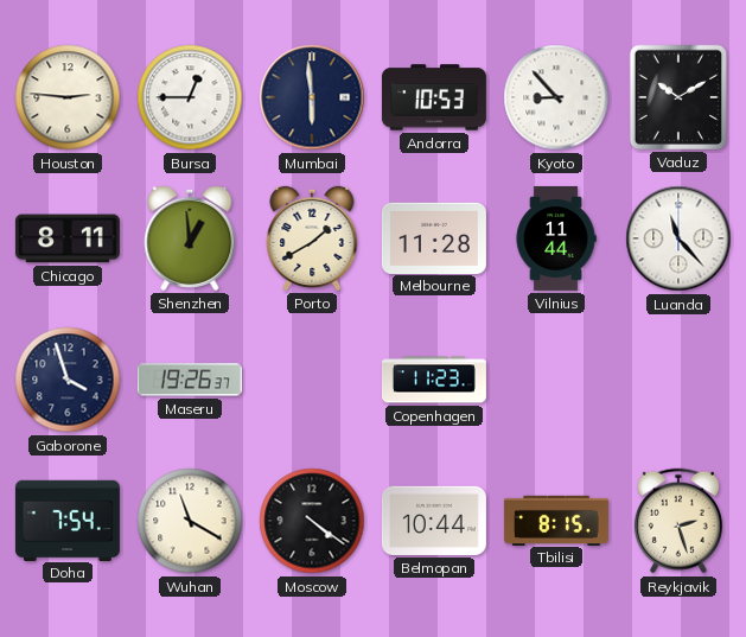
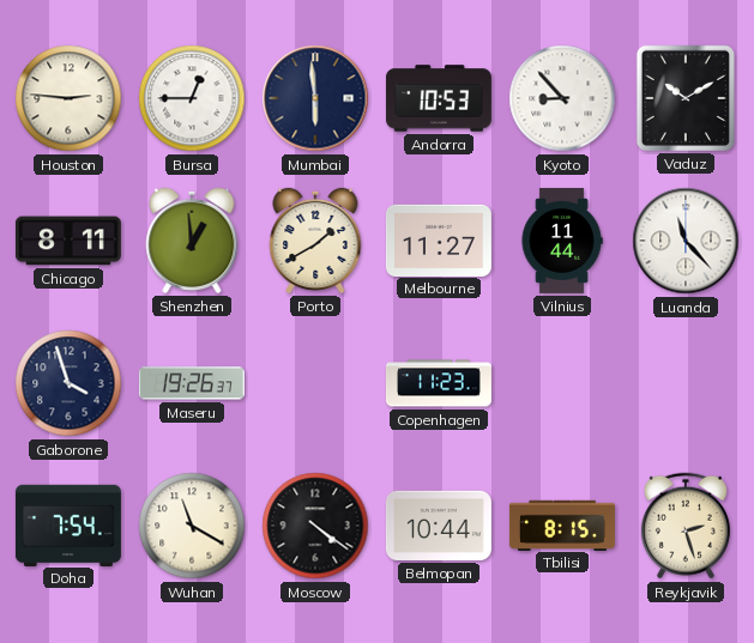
Melbourne: 11:28 -> 11:27
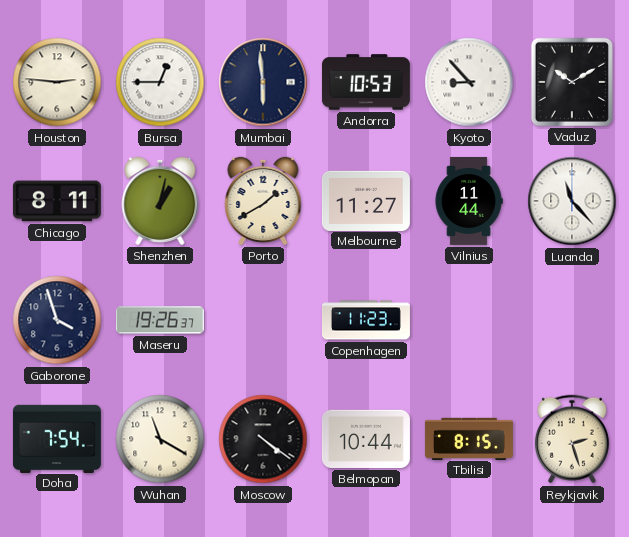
Shenzhen: 12:59 -> 1:02
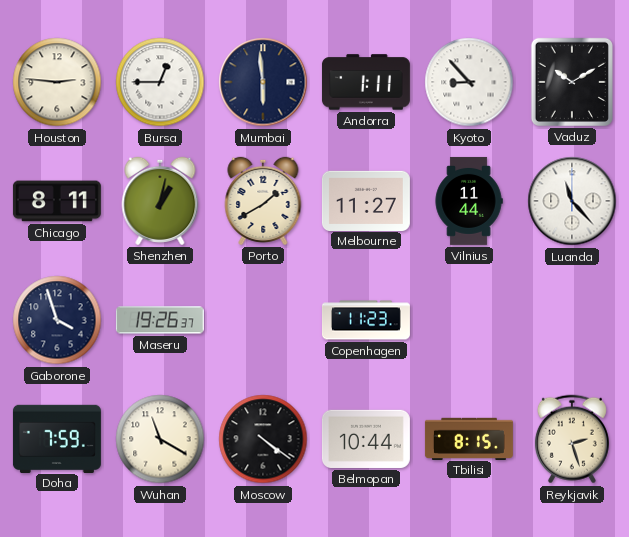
Andorra: 10:53 -> 1:11
Doha: 7:54 -> 7:59
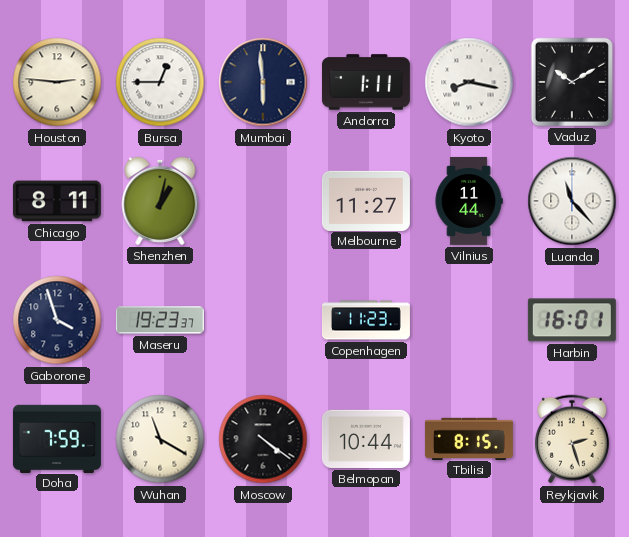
Kyoto: 8:53 -> 8:17
Porto: 1:40 -> none
Maseru: 19:26 -> 19:23
Harbin: none -> 16:01
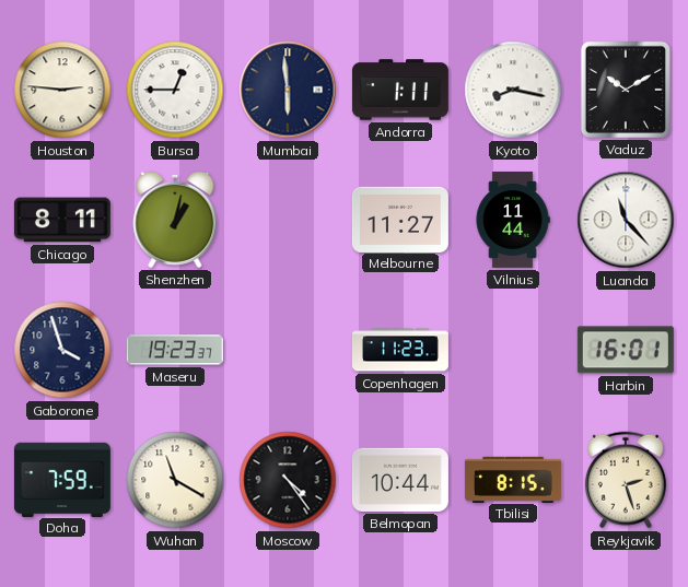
Moscow: 4:21 -> 4:24
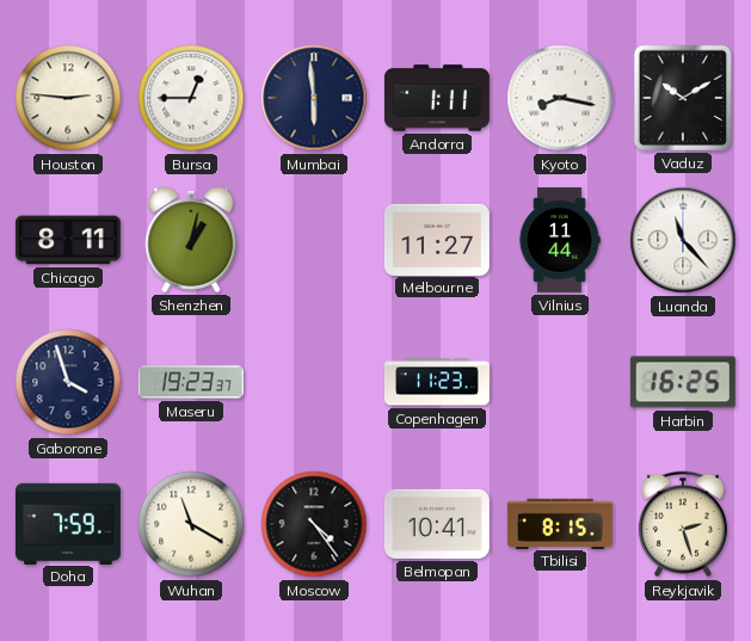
Harbin: 16:01 -> 16:25
Belmopan: 10:44 -> 10:41
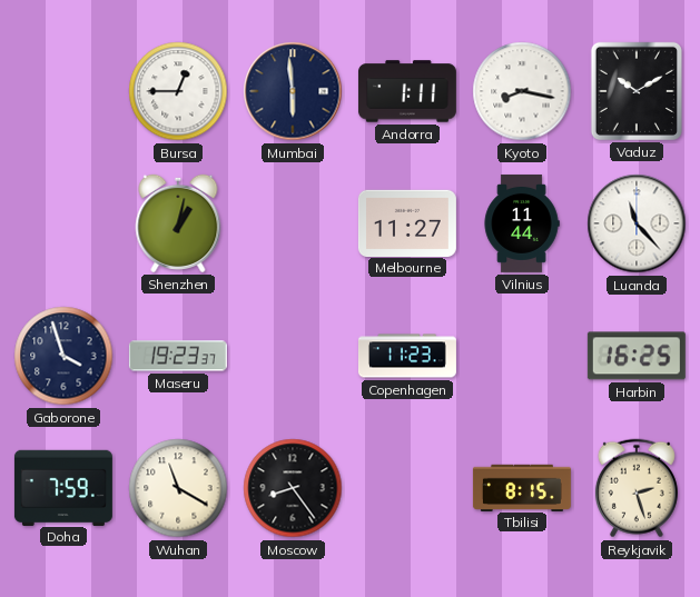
Houston: 2:46 -> none
Chicago: 8:11 -> none
Moscow: 4:24 -> 8:24
Belmopan: 10:41 -> none
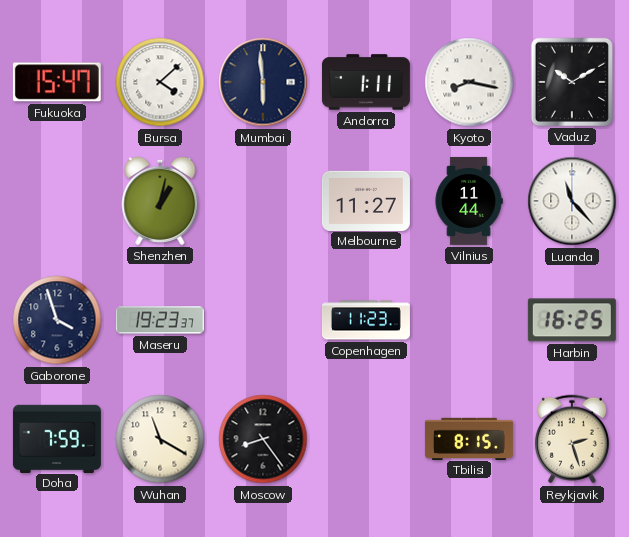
Fukuoka: none -> 15:47
Bursa: 12:45 -> 4:08
